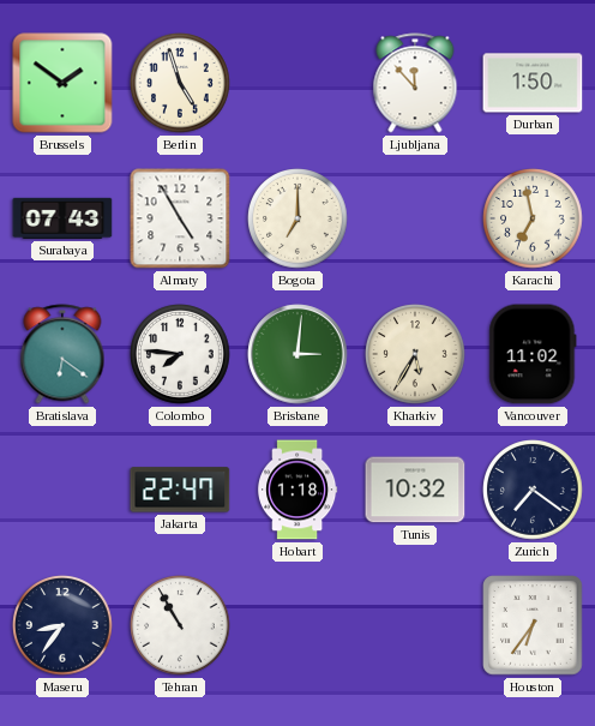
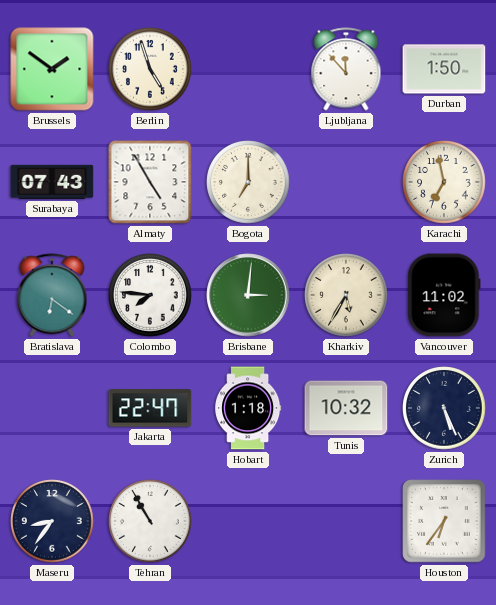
Zurich: 7:21 -> 5:26
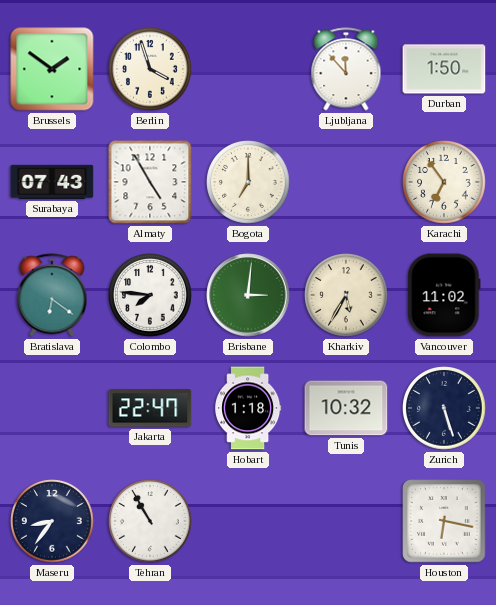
Berlin: 4:57 -> 3:57
Karachi: 6:58 -> 6:54
Zurich: 5:26 -> 5:27
Houston: 6:36 -> 6:17
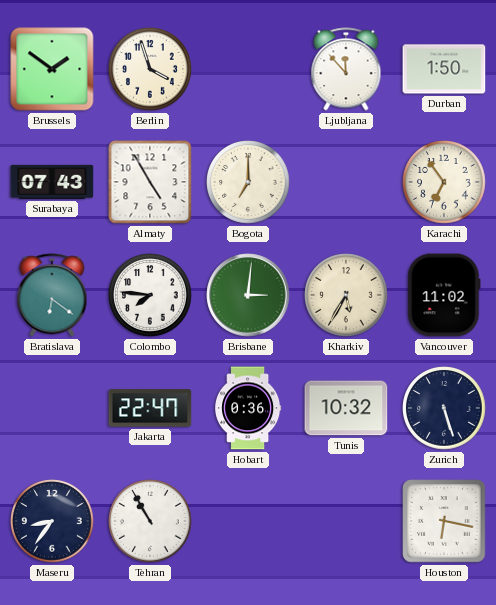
Hobart: 1:18 -> 0:36
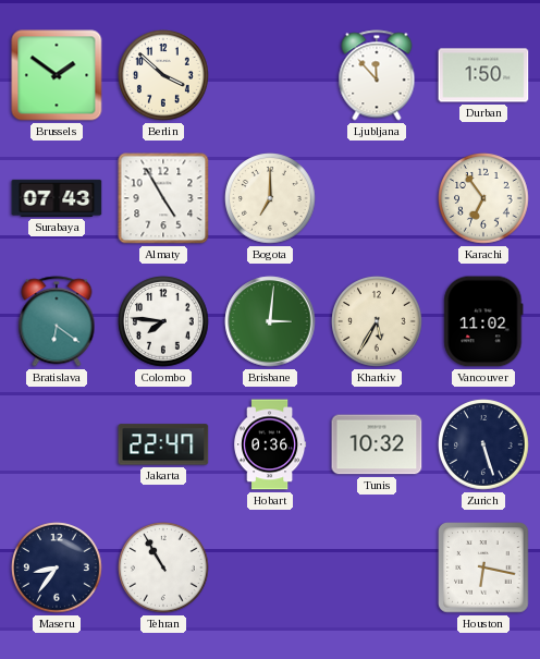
Berlin: 3:57 -> 3:52
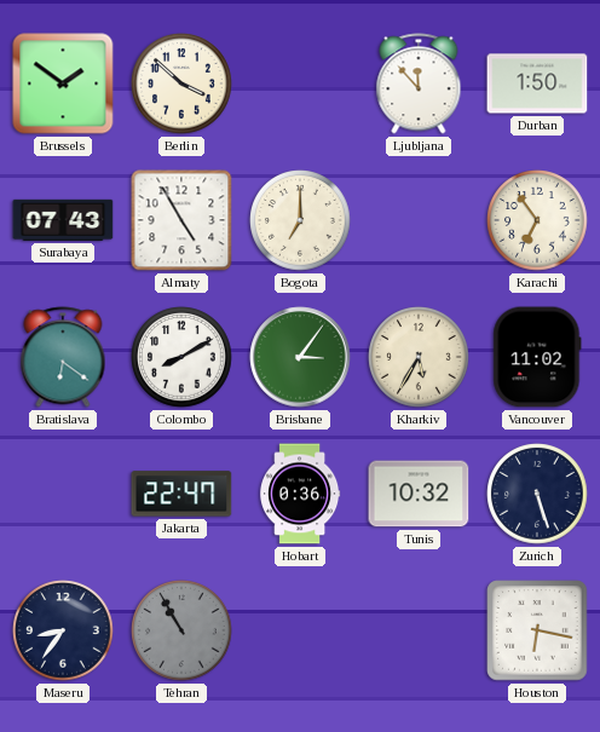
Colombo: 7:46 -> 8:10
Brisbane: 3:01 -> 3:06
Tehran dial: white -> grey
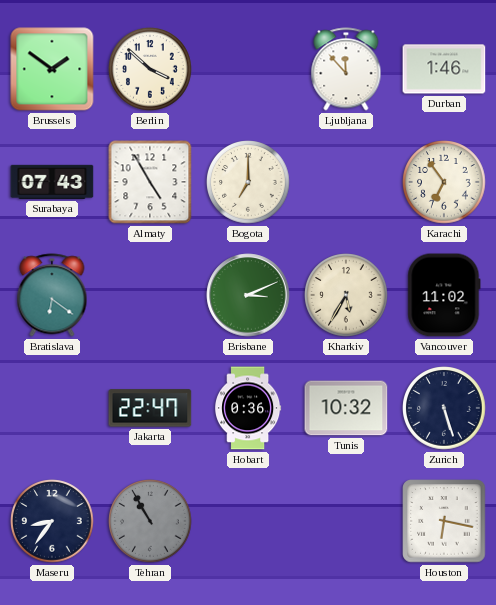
Durban: 1:50 -> 1:46
Colombo: 8:10 -> none
Brisbane: 3:06 -> 3:11
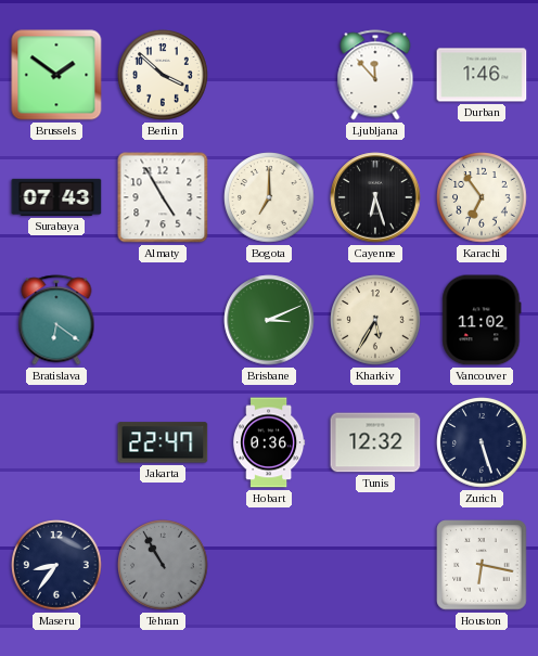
Cayenne: none -> 6:27
Tunis: 10:32 -> 12:32
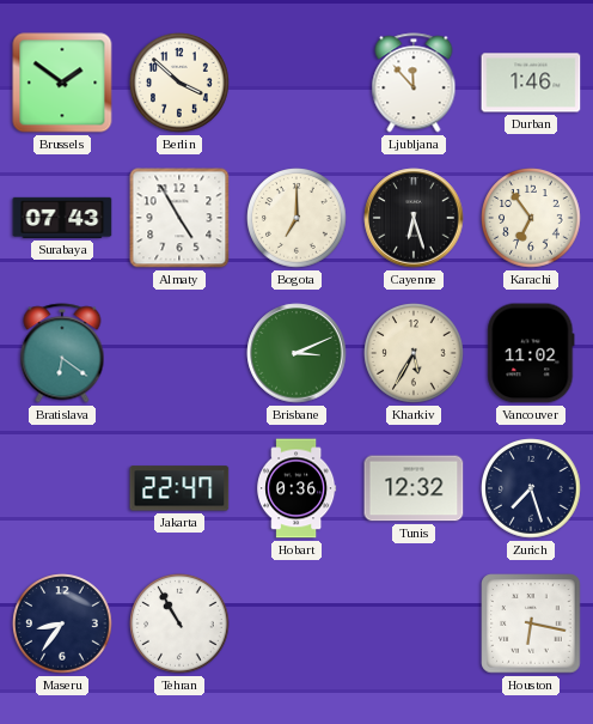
Zurich: 5:27 -> 7:27
Tehran dial: grey -> white
